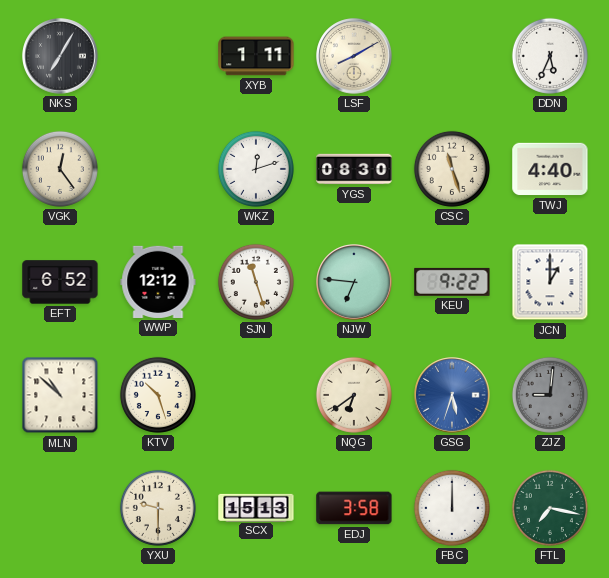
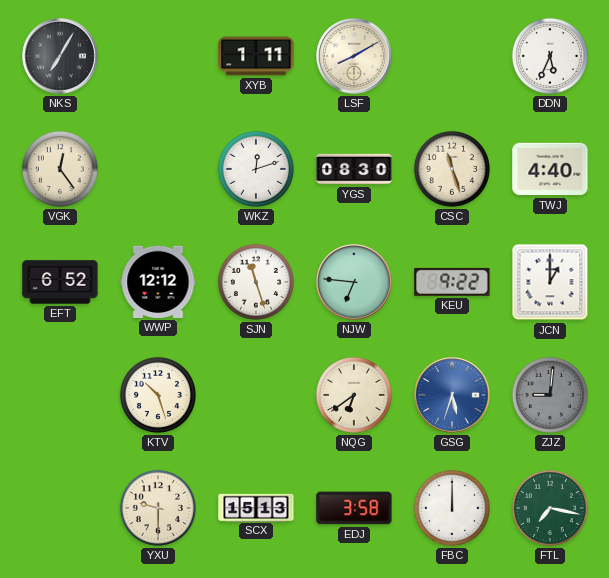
MLN: 10:52 -> none
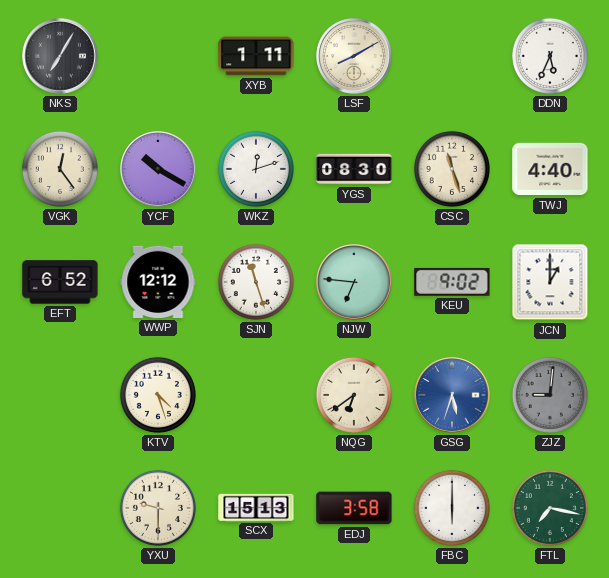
YCF: none -> 10:20
KEU: 9:22 -> 9:02
KTV: 10:27 -> 4:27
FBC: 12:00 -> 6:00
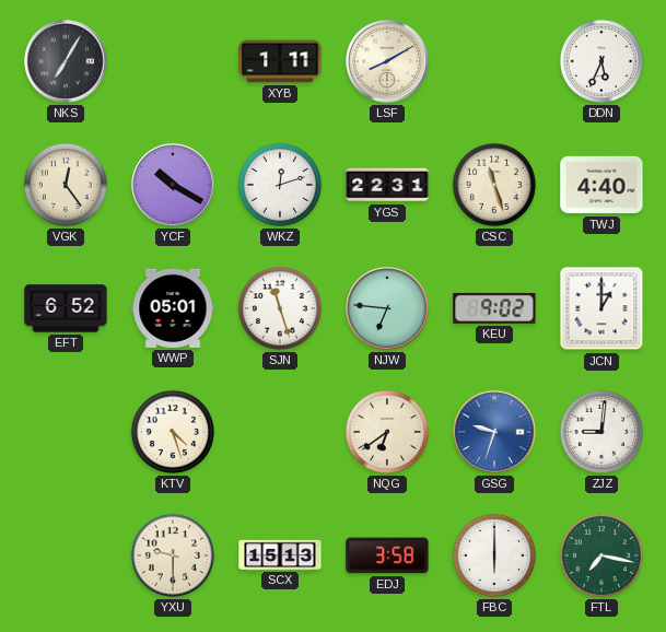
YGS: 08:30 -> 22:31
WWP: 12:12 -> 05:01
GSG: 5:33 -> 9:33
ZJZ dial: grey -> white
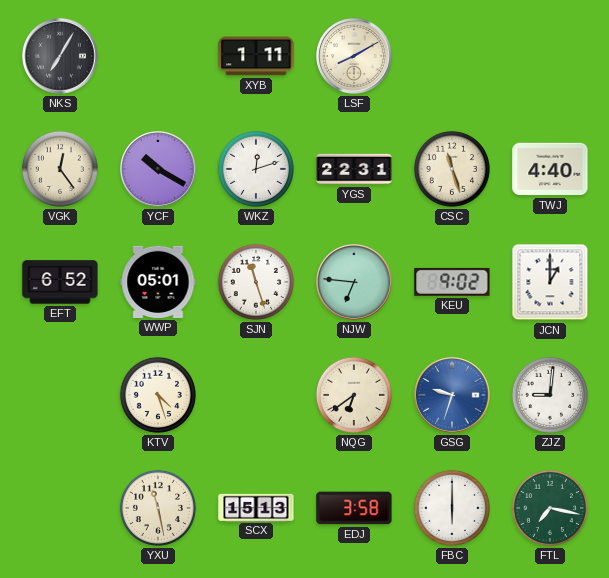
DDN: 5:34 -> none
YXU: 9:30 -> 11:28
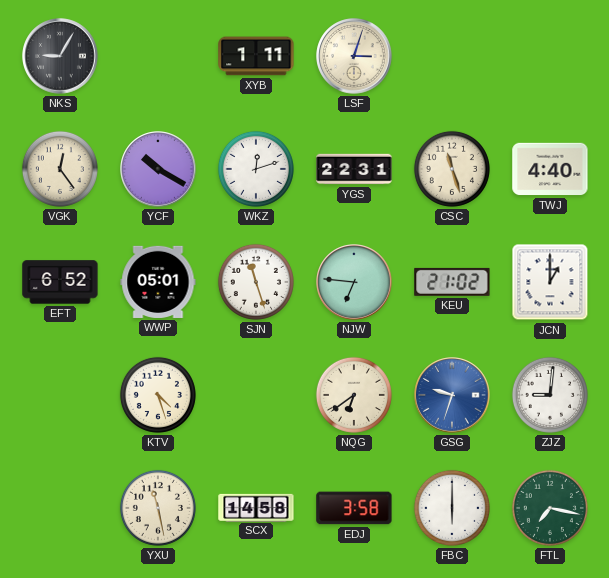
NKS: 7:05 -> 9:05
LSF: 8:10 -> 3:03
KEU: 9:02 -> 21:02
SCX: 15:13 -> 14:58
